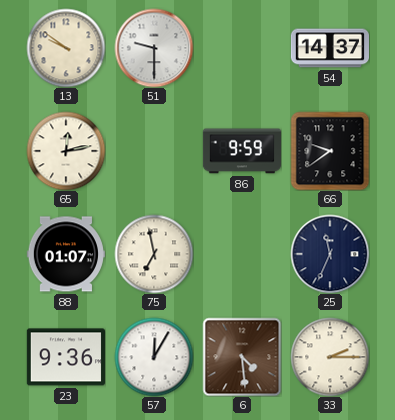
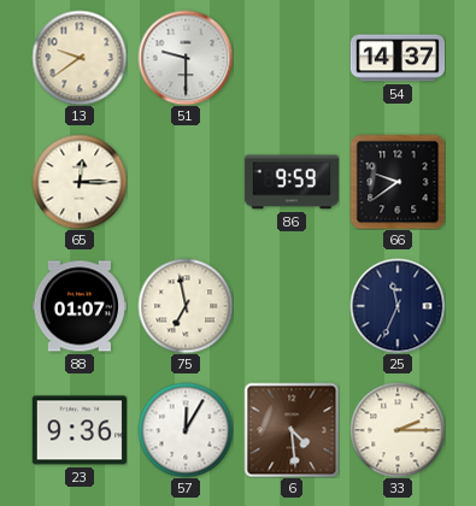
13: 9:51 -> 9:39
65: 12:13 -> 12:15
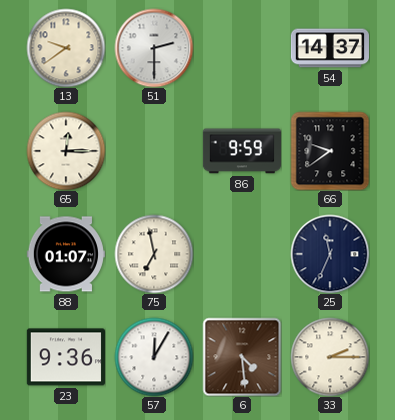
51: 9:30 -> 2:30
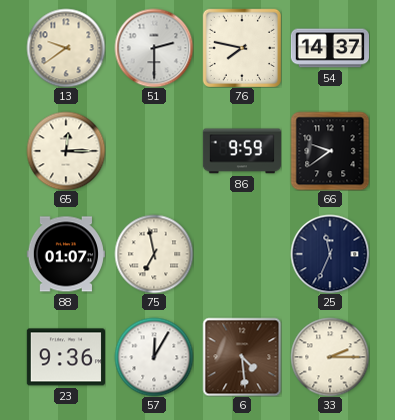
76: none -> 7:47
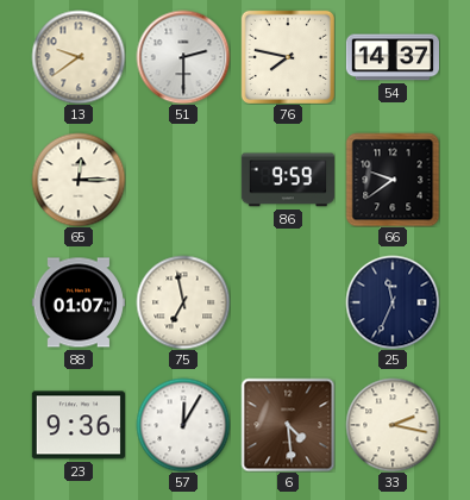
33: 2:15 -> 2:17
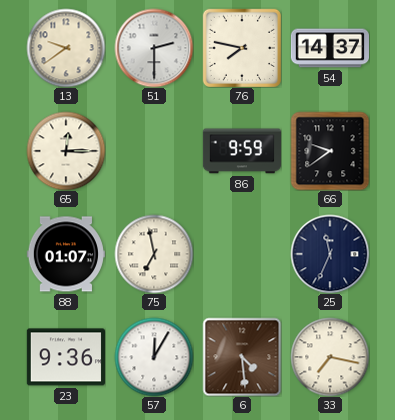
33: 2:17 -> 7:17
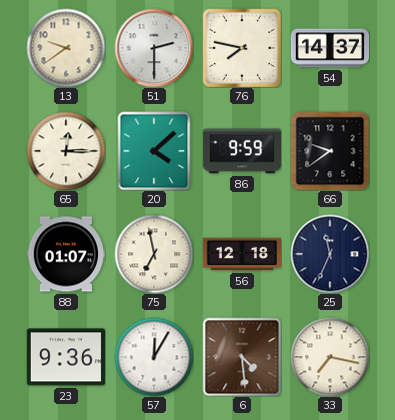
20: none -> 4:08
56: none -> 12:18
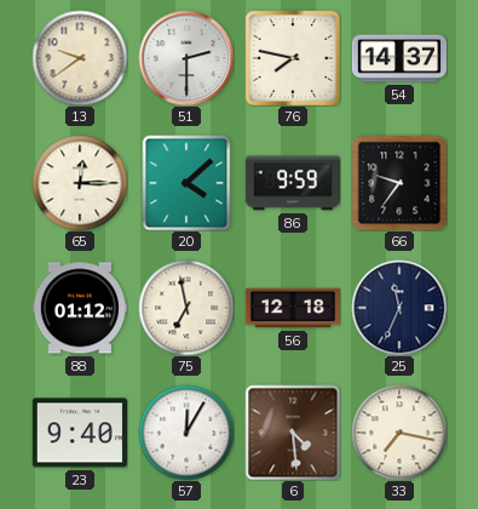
66: 9:39 -> 9:36
88: 01:07 -> 01:12
23: 9:36 -> 9:40
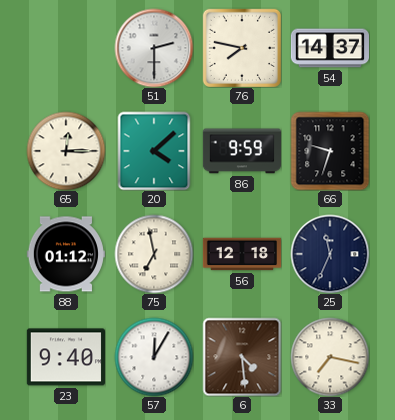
13: 9:39 -> none
66: 9:36 -> 9:33
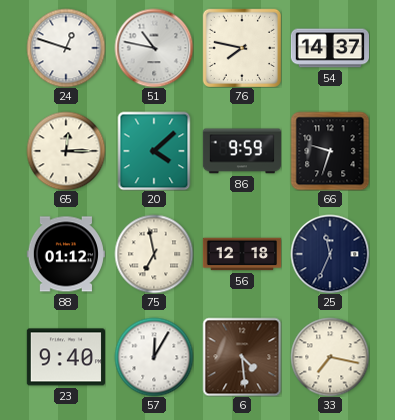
24: none -> 12:48
51: 2:30 -> 10:47
